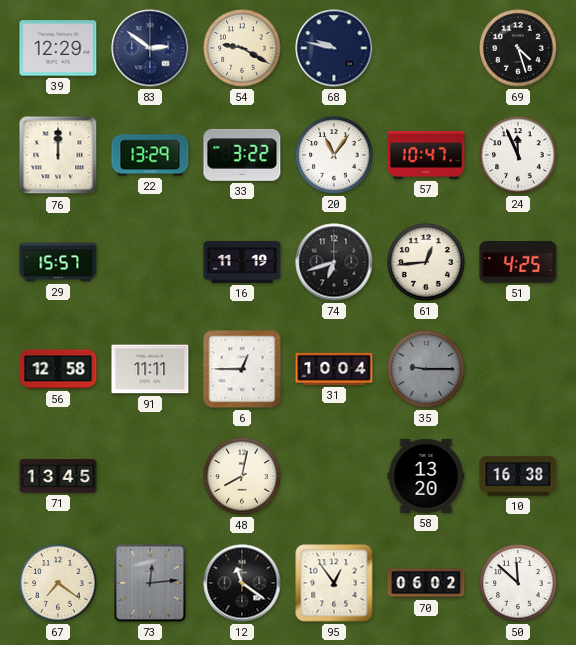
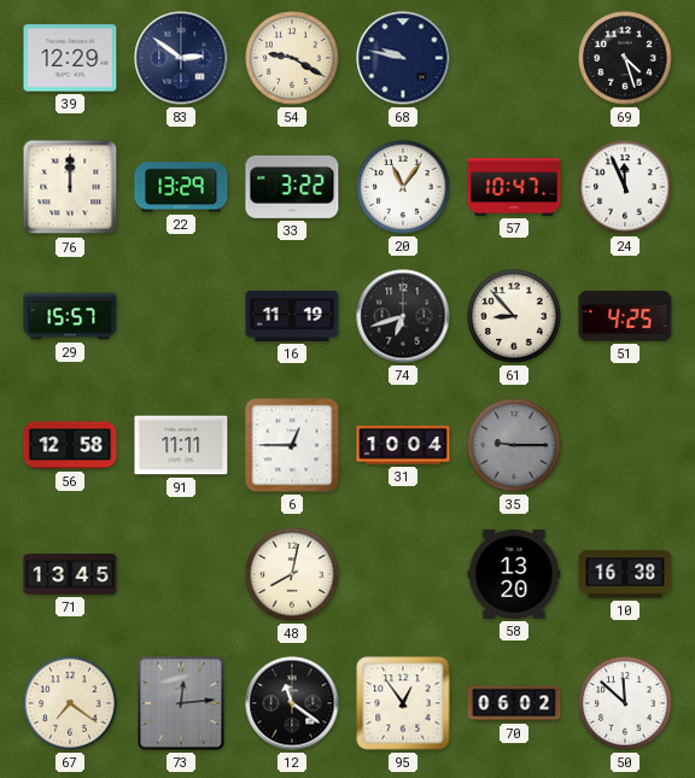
61: 12:44 -> 8:53
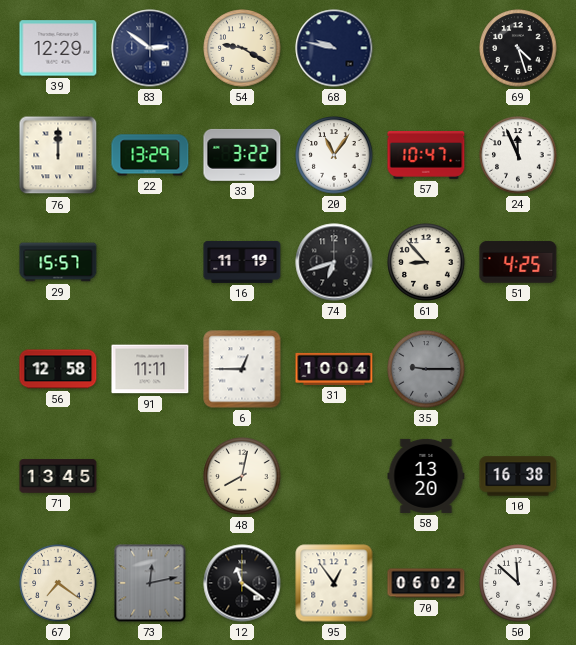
73: 12:14 -> 12:13
